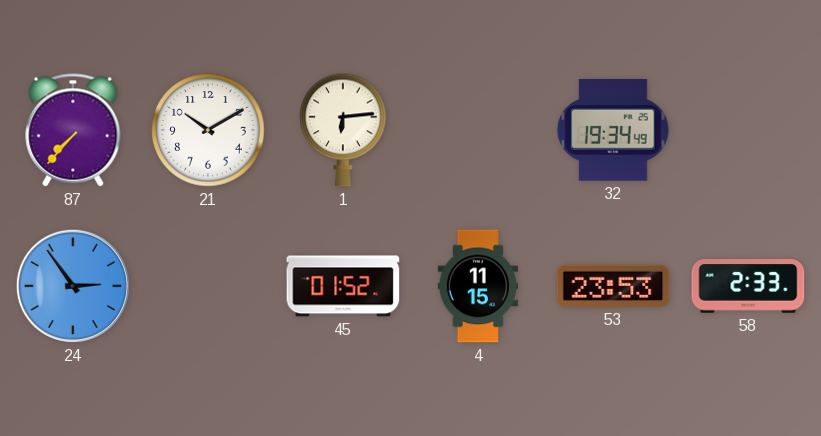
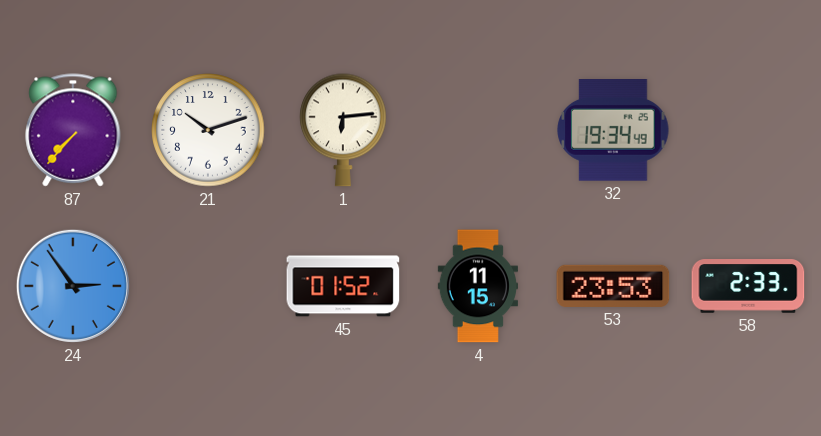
21: 10:10 -> 10:12
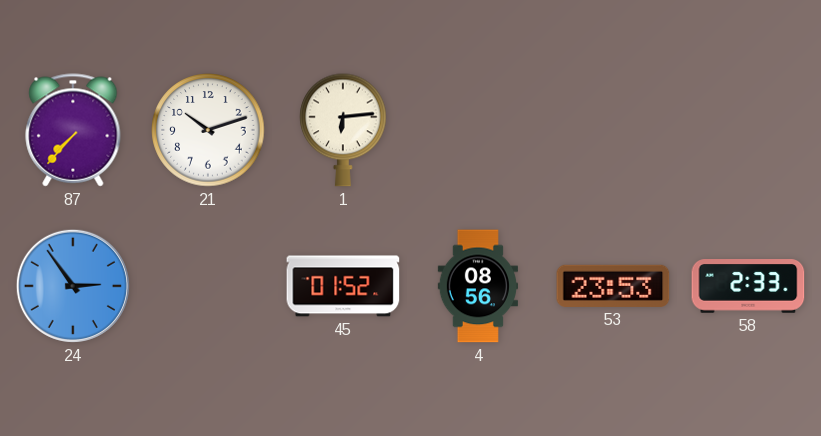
32: 19:34 -> none
4: 11:15 -> 08:56
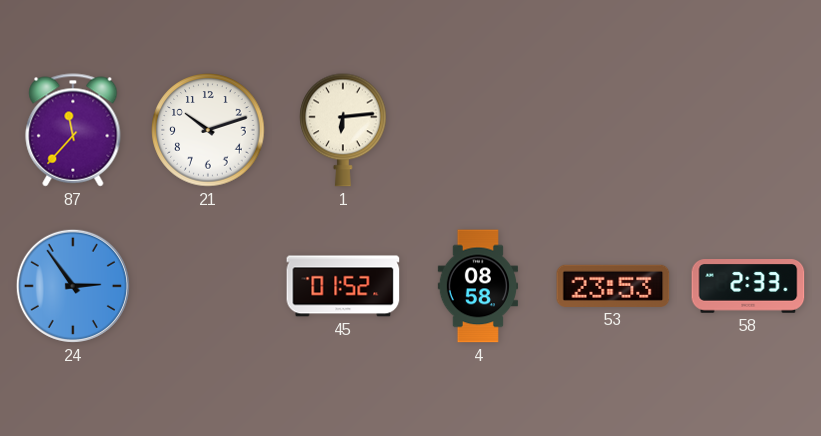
87: 7:37 -> 11:37
4: 08:56 -> 08:58
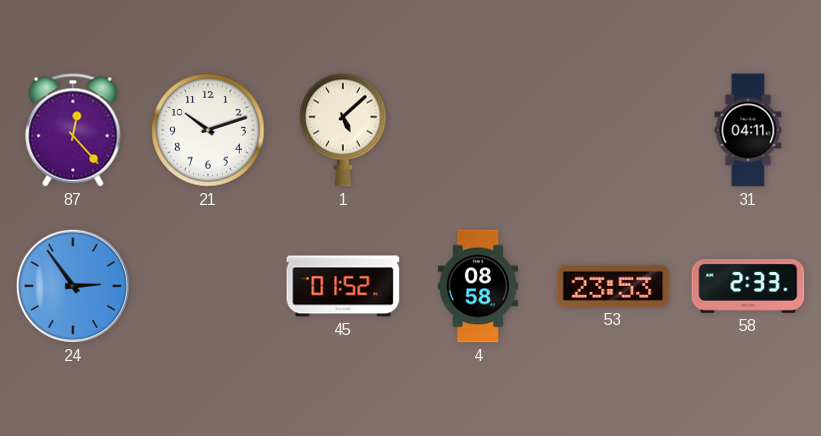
87: 11:37 -> 12:23
1: 6:14 -> 5:08
31: none -> 04:11
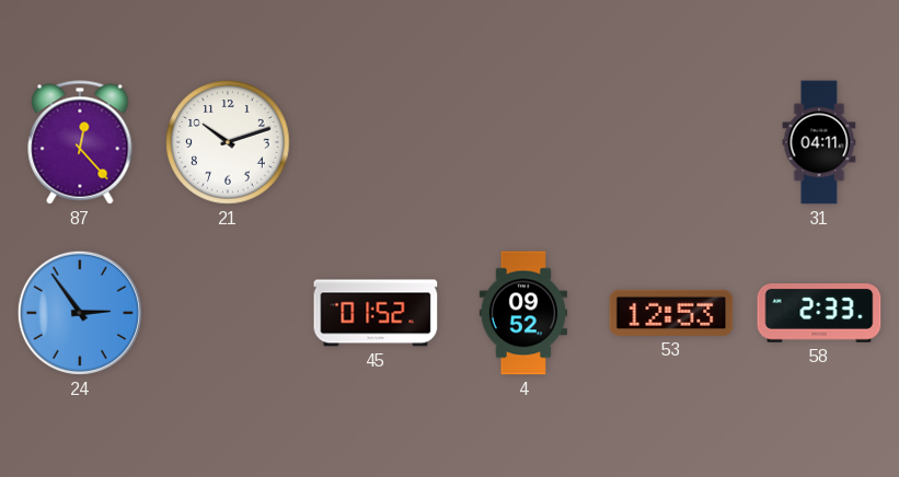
1: 5:08 -> none
4: 08:58 -> 09:52
53: 23:53 -> 12:53
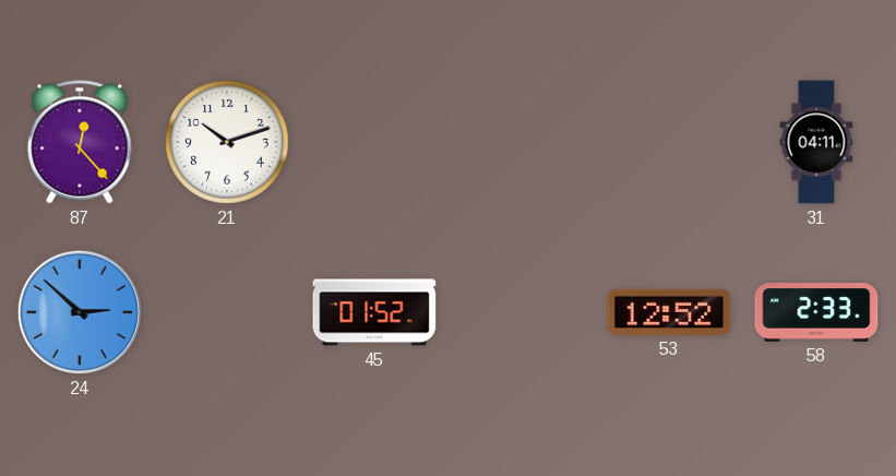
24: 2:54 -> 2:52
4: 09:52 -> none
53: 12:53 -> 12:52
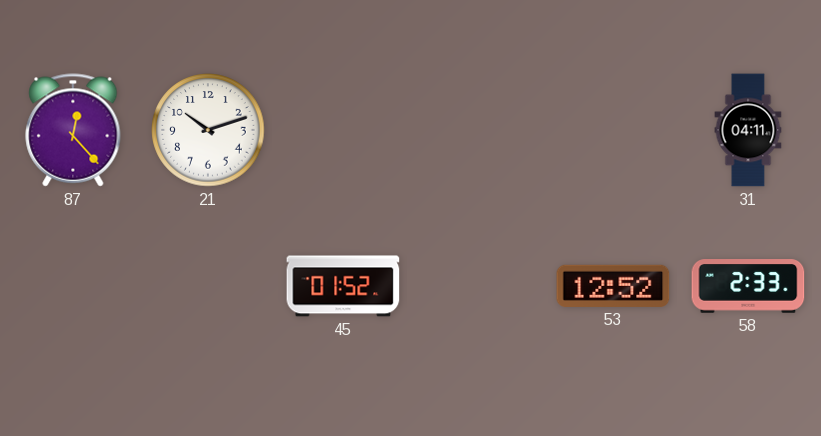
24: 2:52 -> none
